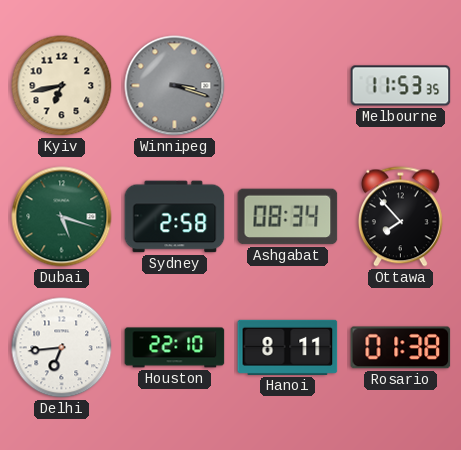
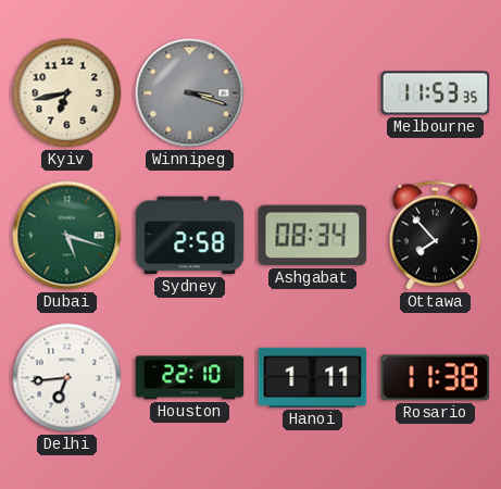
Hanoi: 8:11 -> 1:11
Rosario: 01:38 -> 11:38
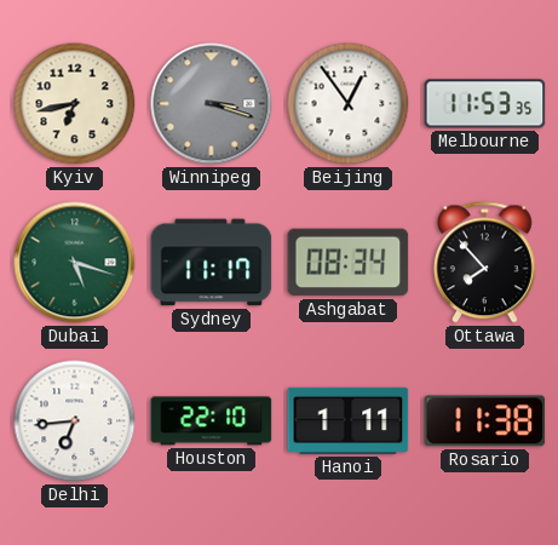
Beijing: none -> 12:54
Sydney: 2:58 -> 11:17
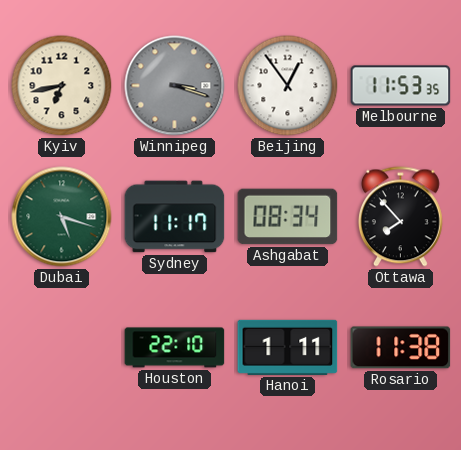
Delhi: 6:44 -> none
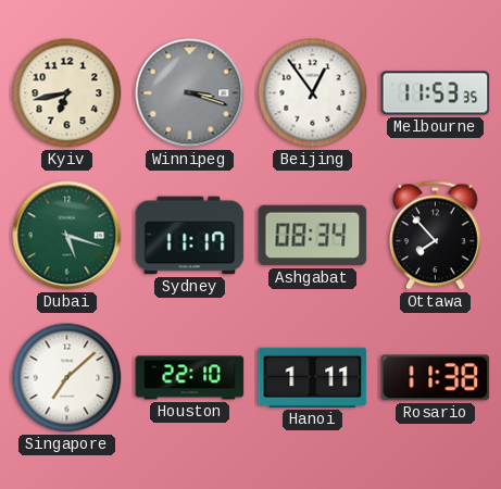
Singapore: none -> 7:08
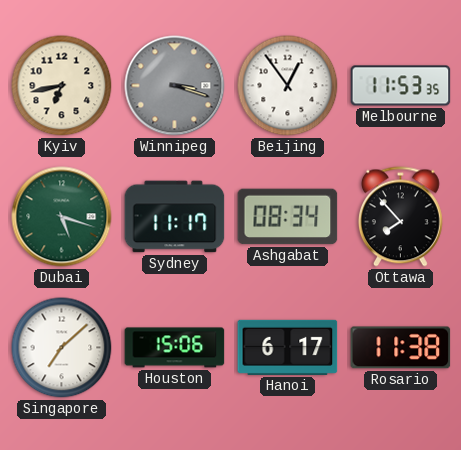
Houston: 22:10 -> 15:06
Hanoi: 1:11 -> 6:17
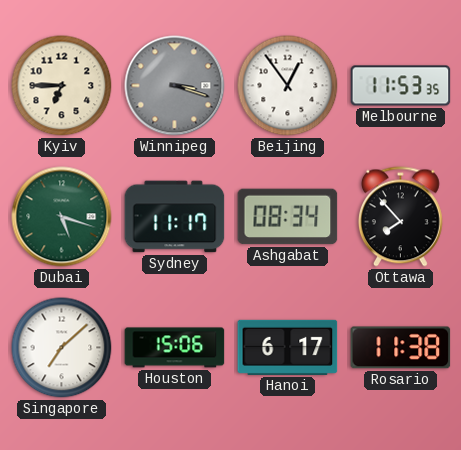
Kyiv: 6:43 -> 6:45
